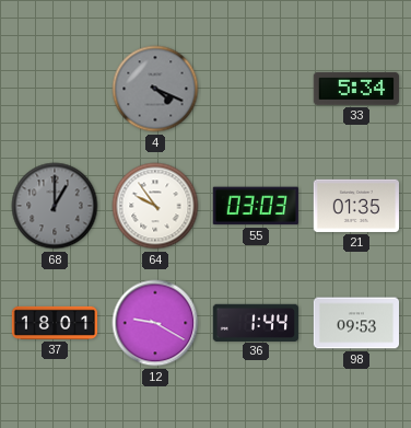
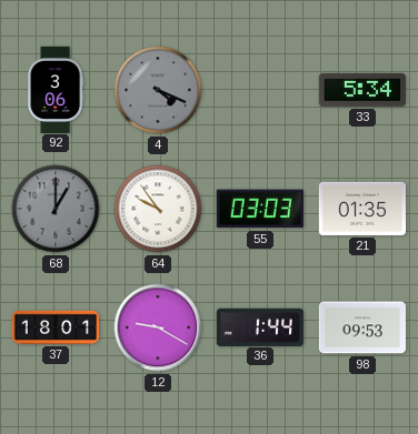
92: none -> 3:06
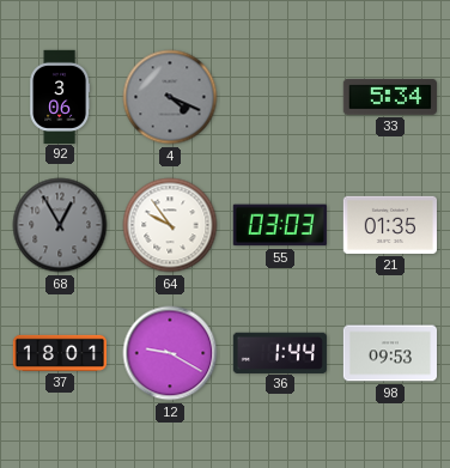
68: 1:00 -> 12:55
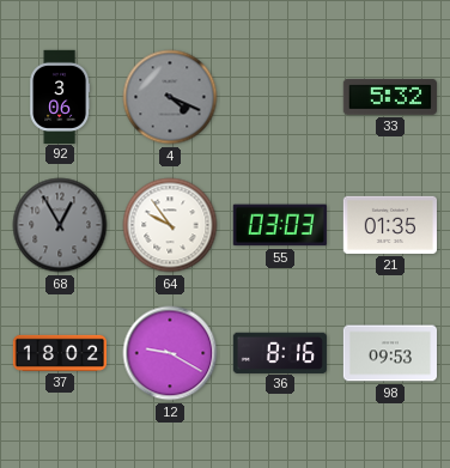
33: 5:34 -> 5:32
37: 18:01 -> 18:02
36: 1:44 -> 8:16
